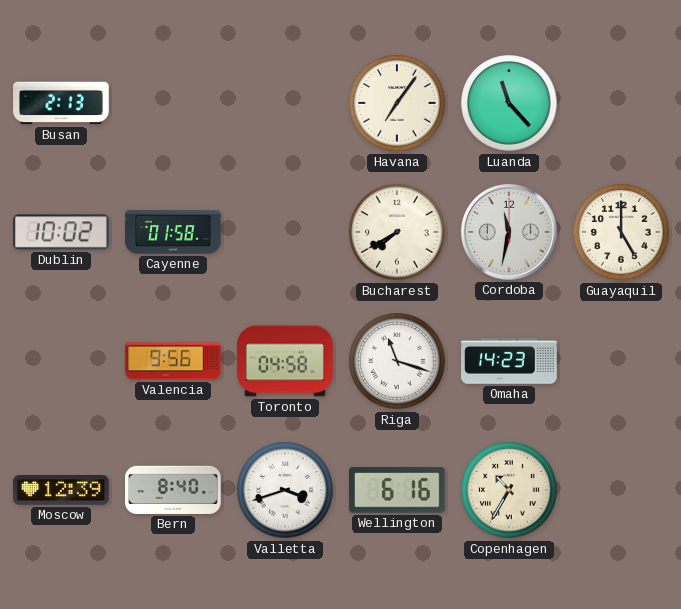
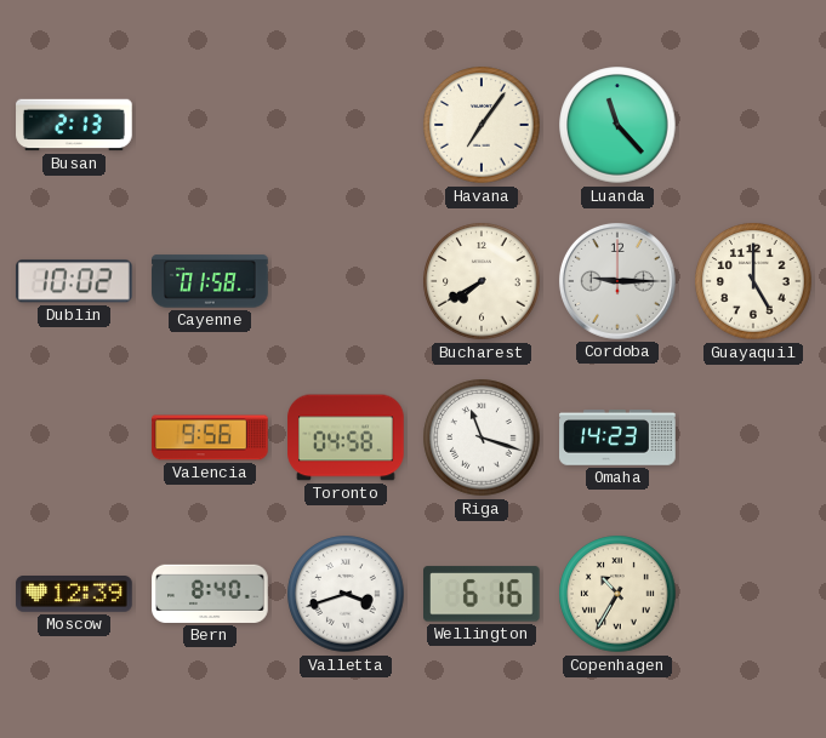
Cordoba: 11:32 -> 9:15
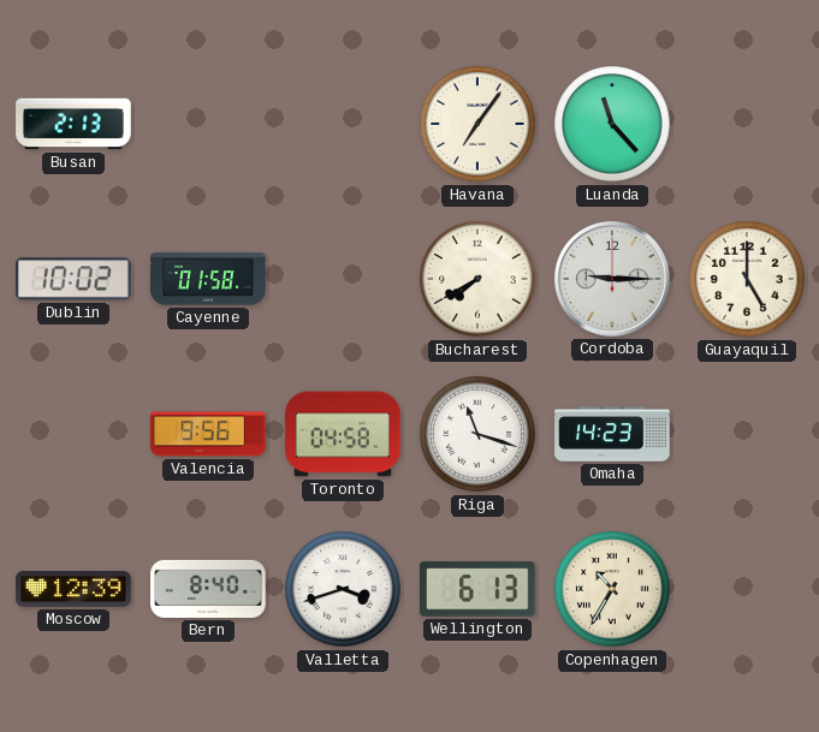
Wellington: 6:16 -> 6:13
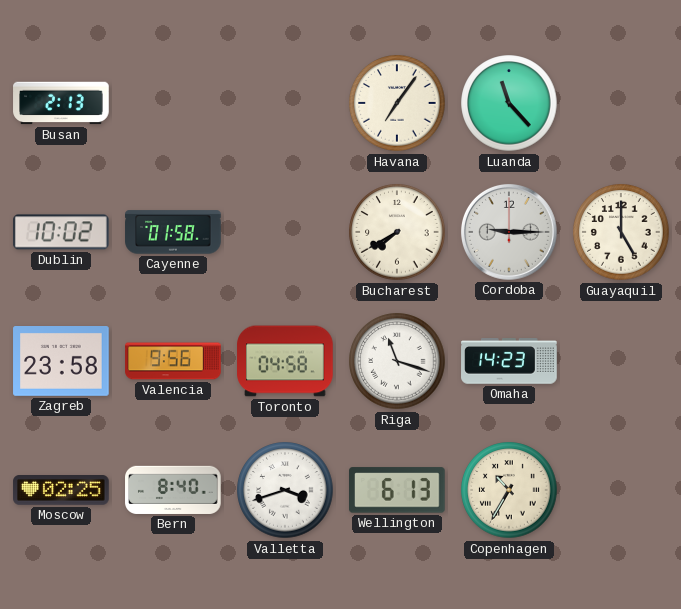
Zagreb: none -> 23:58
Moscow: 12:39 -> 02:25
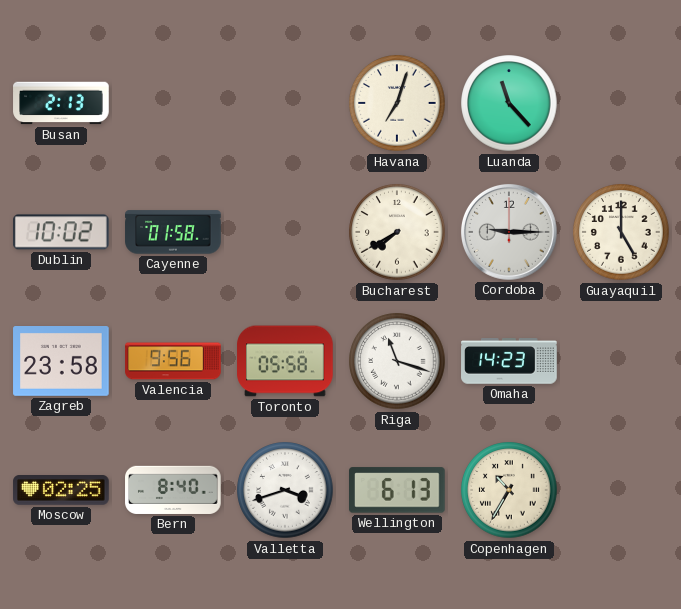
Havana: 7:06 -> 7:03
Toronto: 04:58 -> 05:58
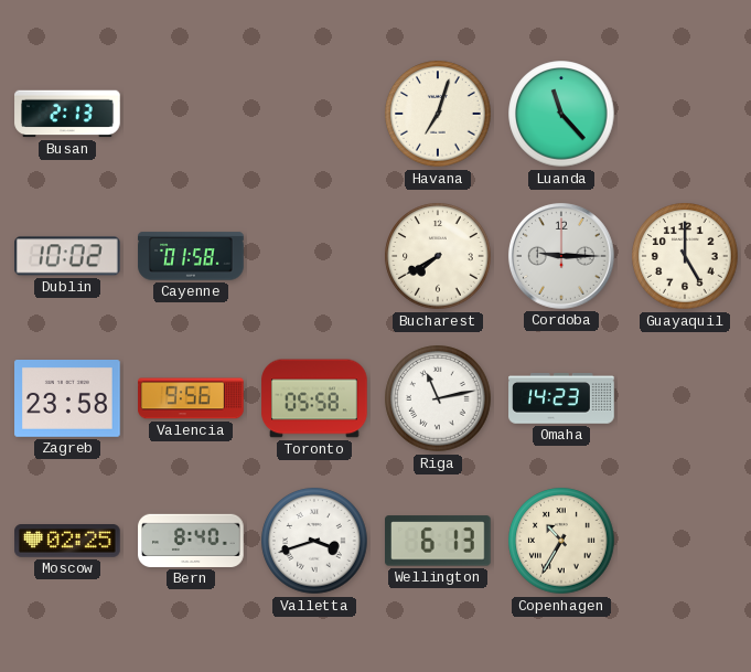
Riga: 11:18 -> 11:13
